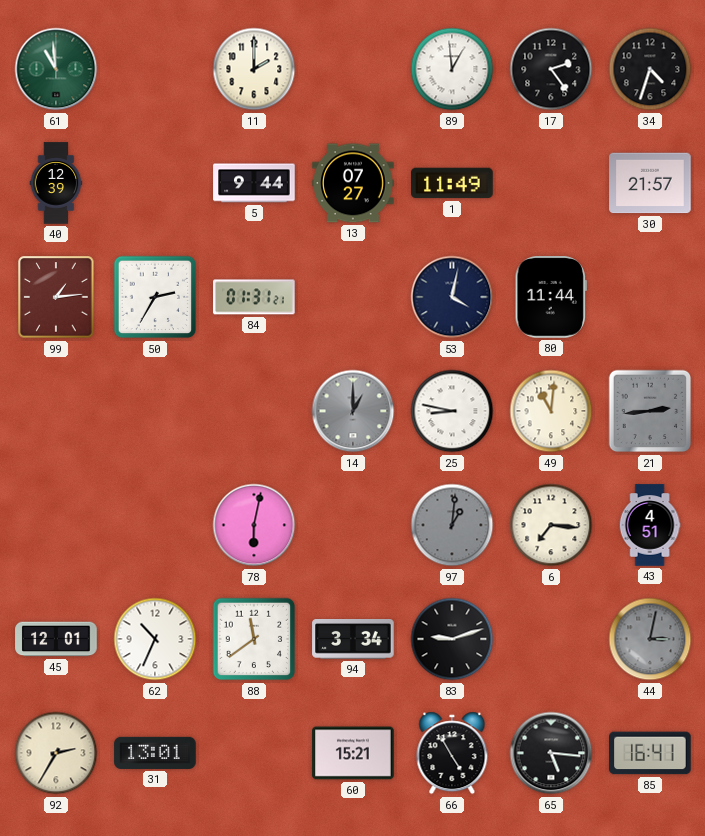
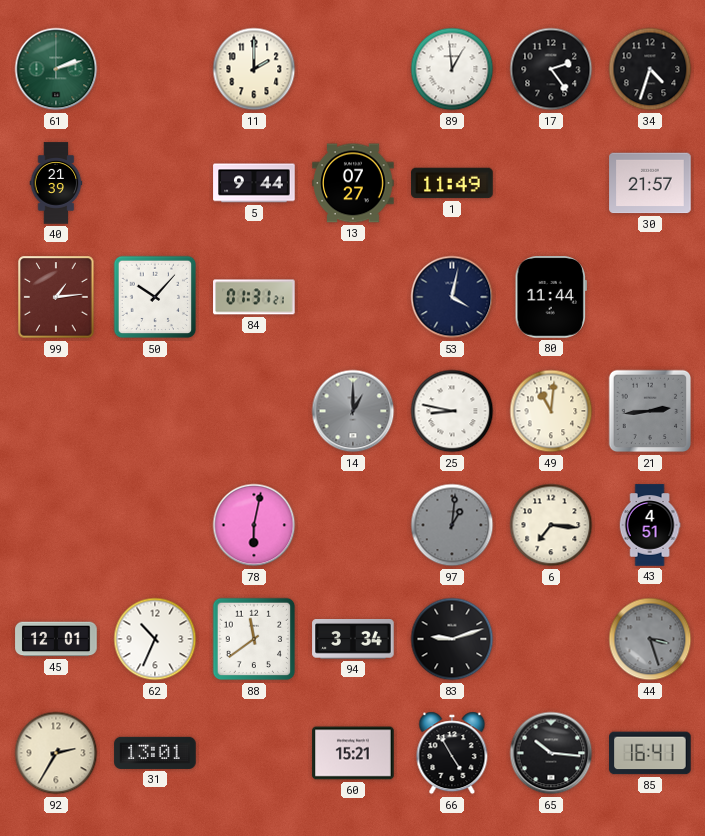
61: 10:59 -> 2:12
40: 12:39 -> 21:39
50: 2:35 -> 10:07
44: 3:02 -> 3:27
65: 5:16 -> 10:16
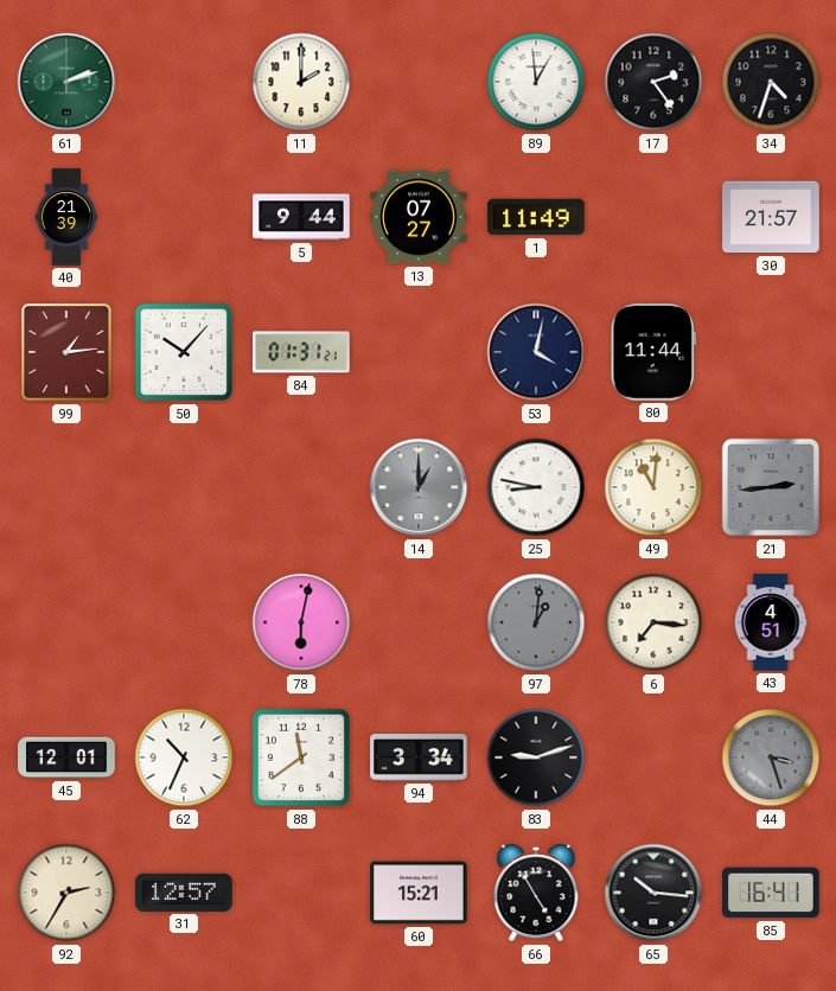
31: 13:01 -> 12:57
